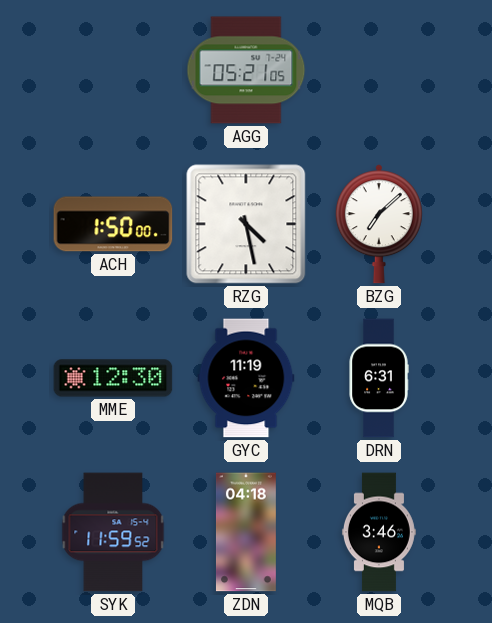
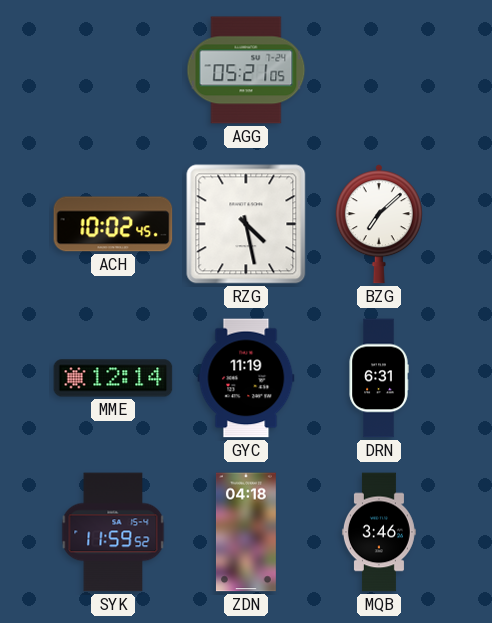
ACH: 1:50 -> 10:02
MME: 12:30 -> 12:14
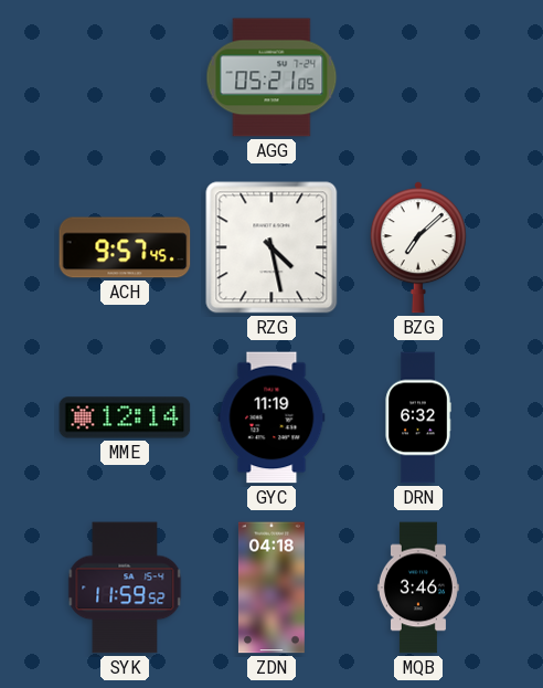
ACH: 10:02 -> 9:57
DRN: 6:31 -> 6:32
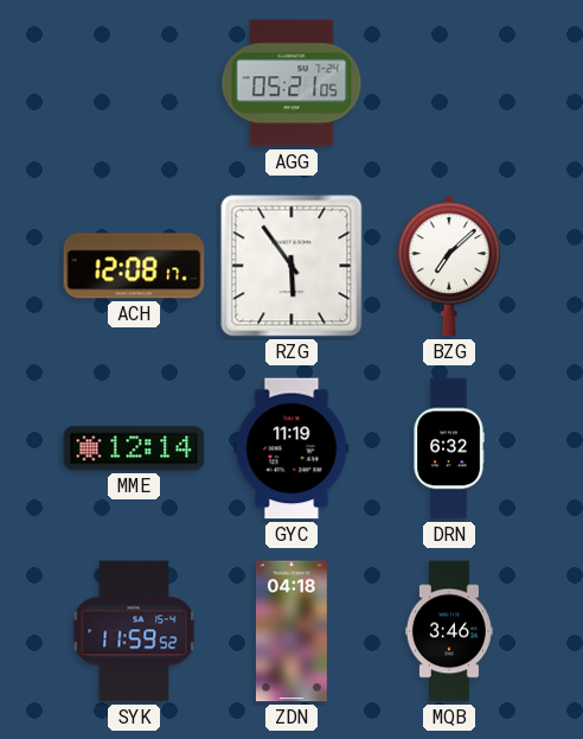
ACH: 9:57 -> 12:08
RZG: 4:28 -> 5:54
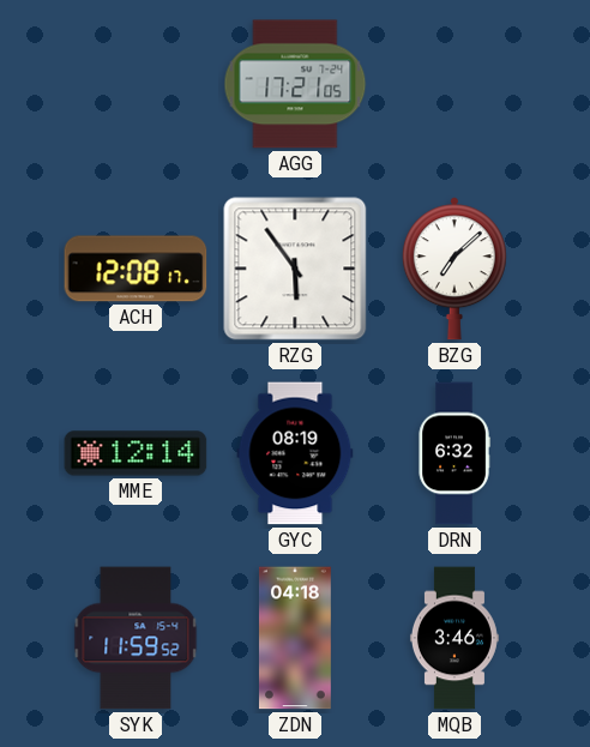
AGG: 05:21 -> 17:21
GYC: 11:19 -> 08:19
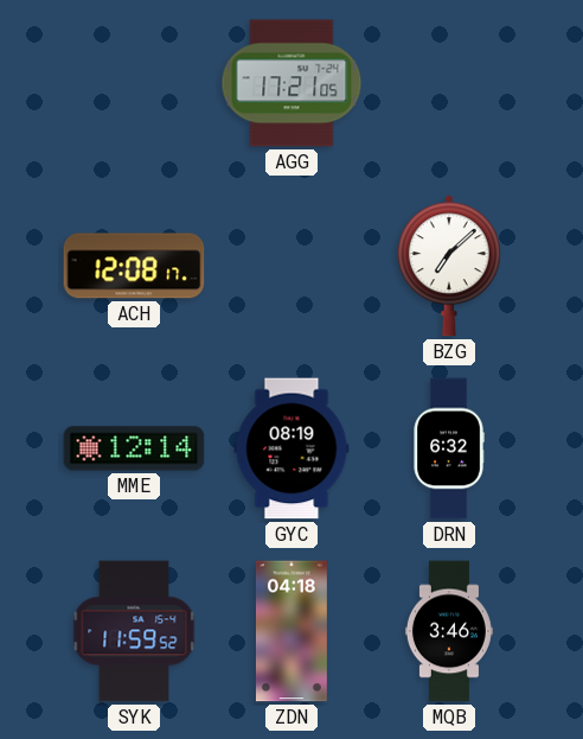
RZG: 5:54 -> none
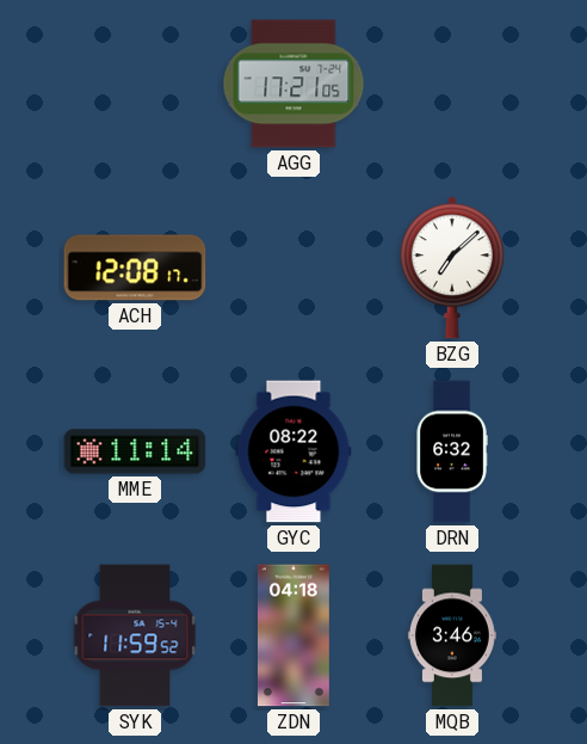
MME: 12:14 -> 11:14
GYC: 08:19 -> 08:22
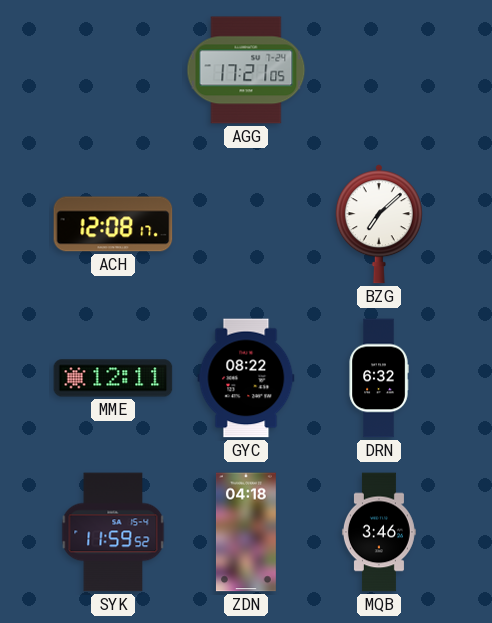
MME: 11:14 -> 12:11
